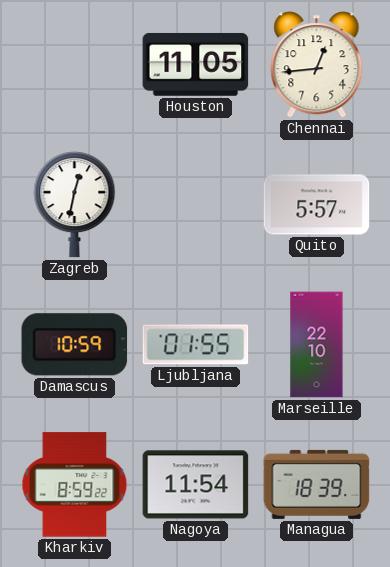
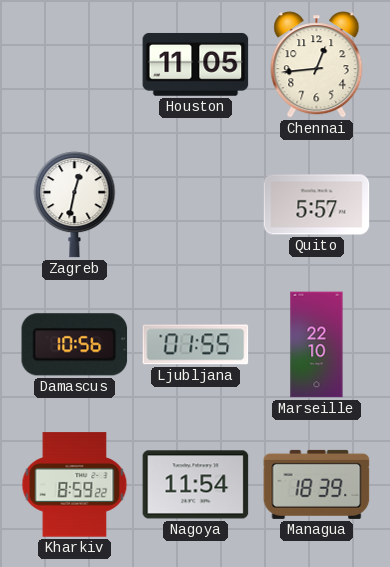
Damascus: 10:59 -> 10:56
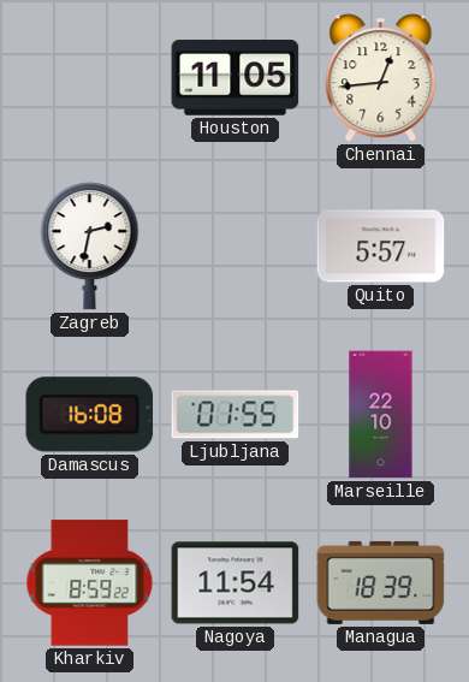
Zagreb: 12:32 -> 2:32
Damascus: 10:56 -> 16:08
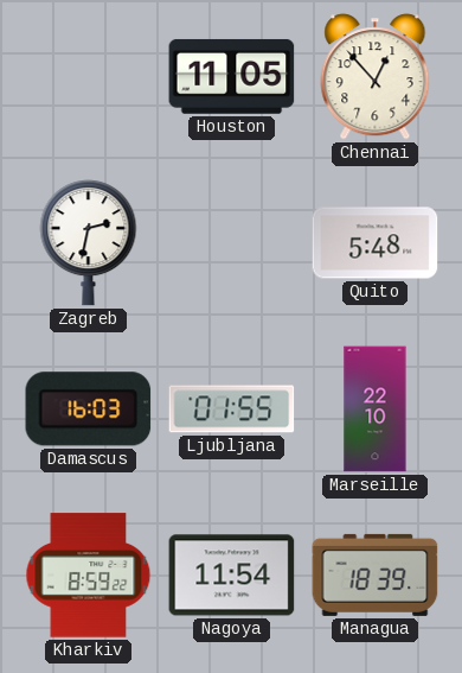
Chennai: 12:44 -> 12:53
Quito: 5:57 -> 5:48
Damascus: 16:08 -> 16:03
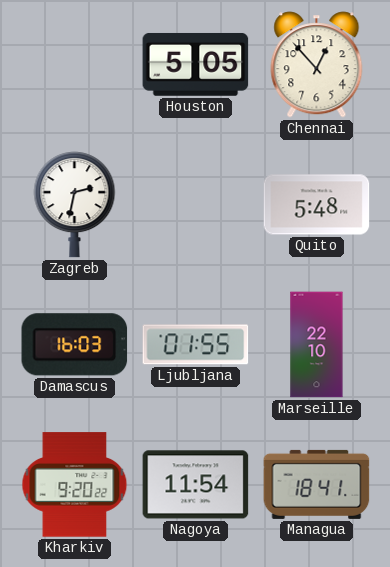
Houston: 11:05 -> 5:05
Kharkiv: 8:59 -> 9:20
Managua: 18:39 -> 18:41
